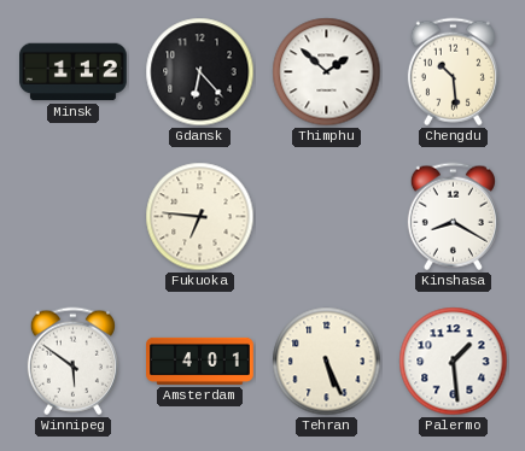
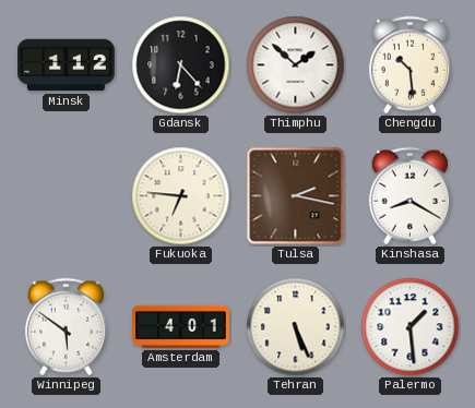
Tulsa: none -> 2:17
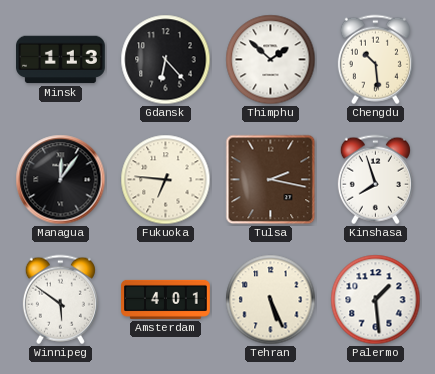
Minsk: 1:12 -> 1:13
Managua: none -> 12:06
Kinshasa: 8:20 -> 7:57
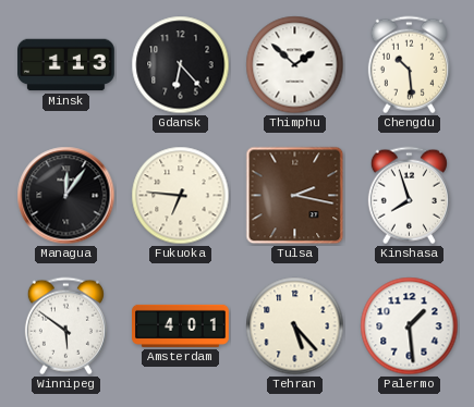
Tehran: 5:26 -> 5:23
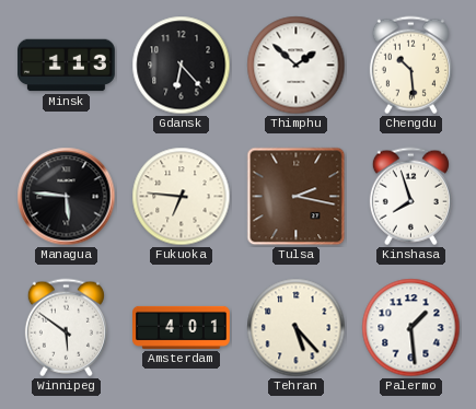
Managua: 12:06 -> 5:46
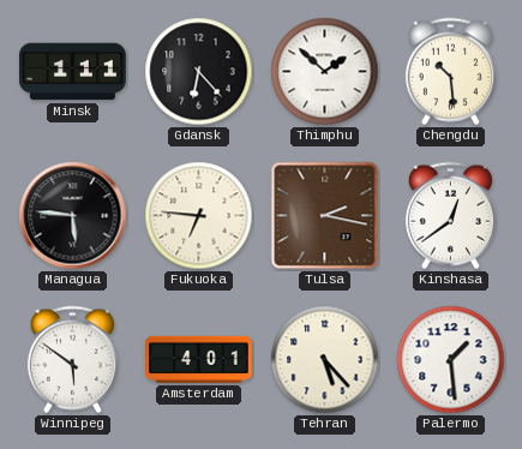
Minsk: 1:13 -> 1:11
Kinshasa: 7:57 -> 12:39
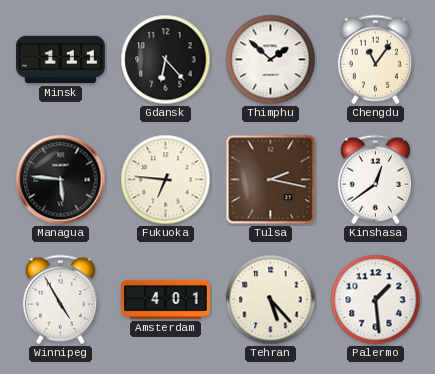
Chengdu: 10:29 -> 11:06
Winnipeg: 5:51 -> 4:55
